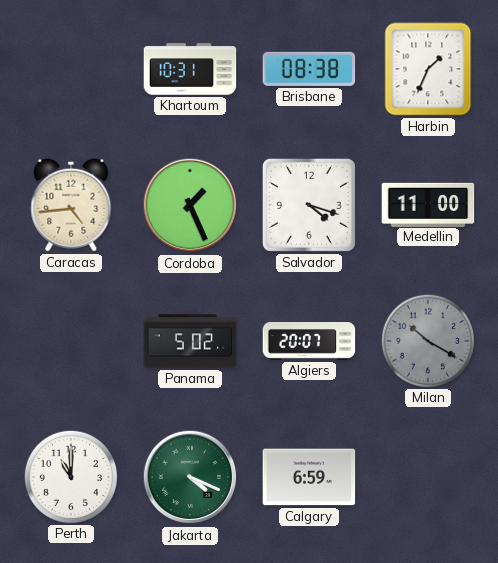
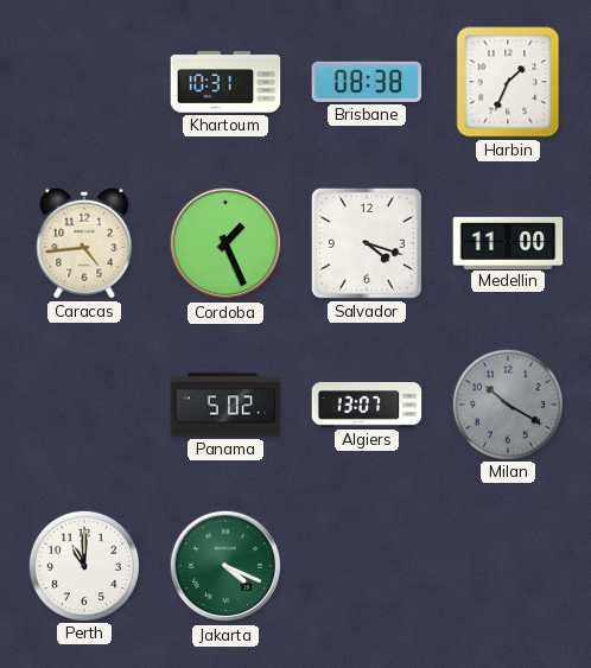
Algiers: 20:07 -> 13:07
Calgary: 6:59 -> none
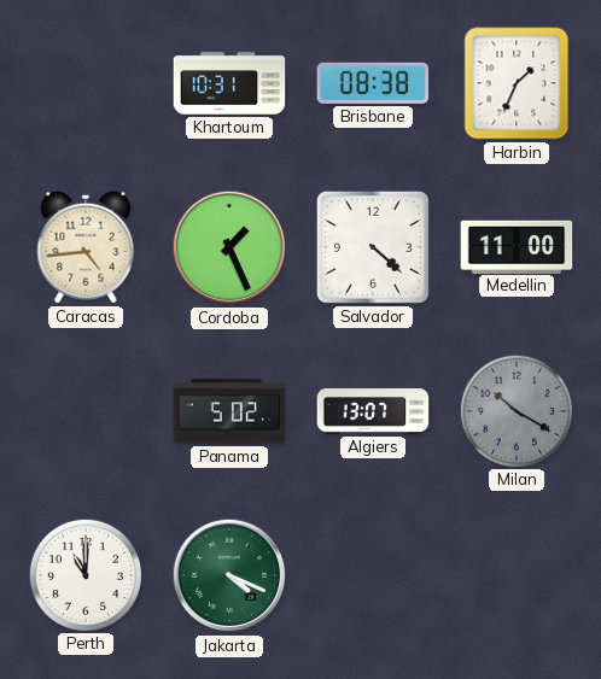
Salvador: 4:18 -> 4:22
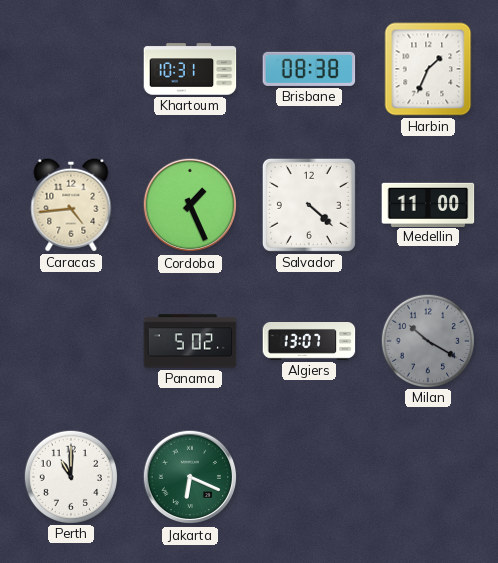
Jakarta: 4:19 -> 6:19
